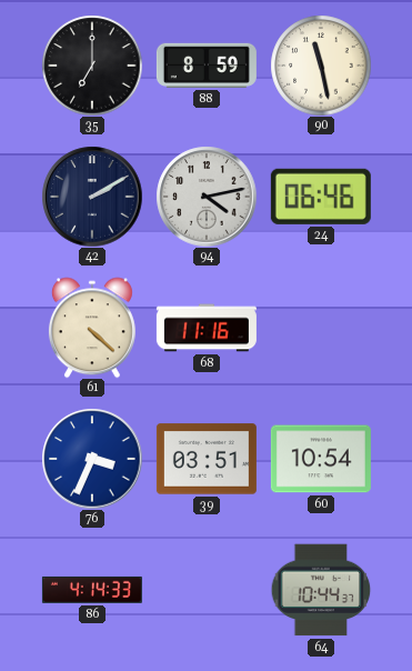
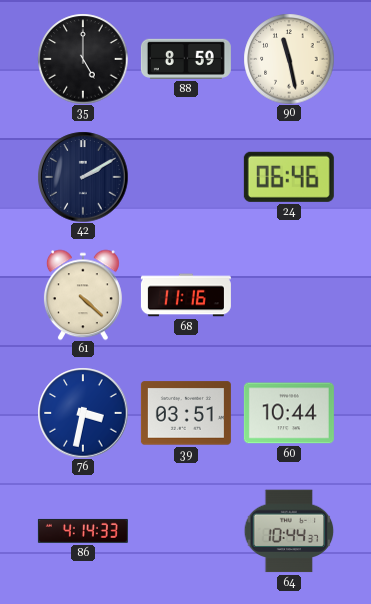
35: 7:00 -> 5:00
94: 4:13 -> none
76: 3:34 -> 3:32
60: 10:54 -> 10:44
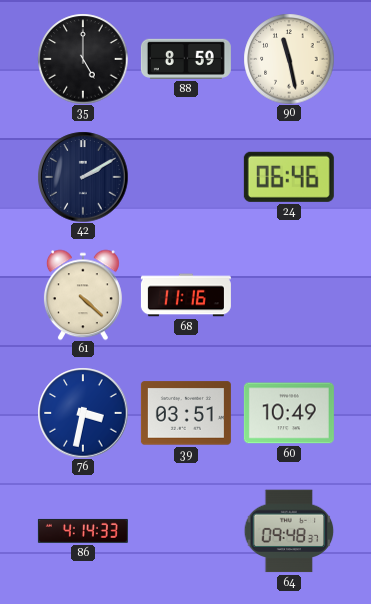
60: 10:44 -> 10:49
64: 10:44 -> 09:48
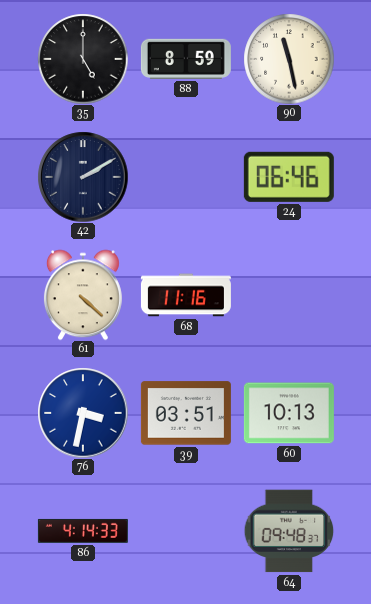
60: 10:49 -> 10:13
